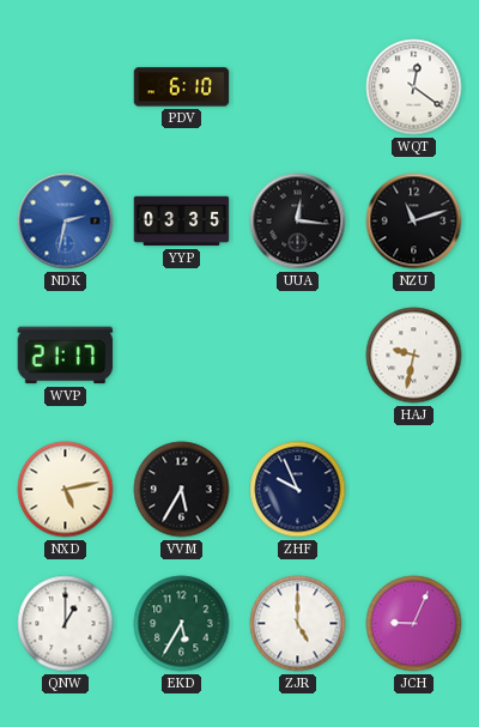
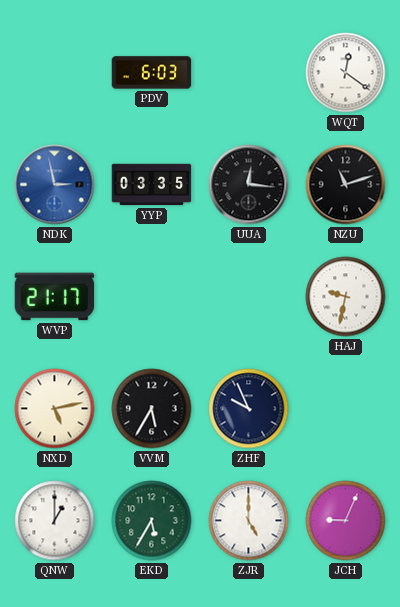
PDV: 6:10 -> 6:03
NDK: 2:32 -> 2:58
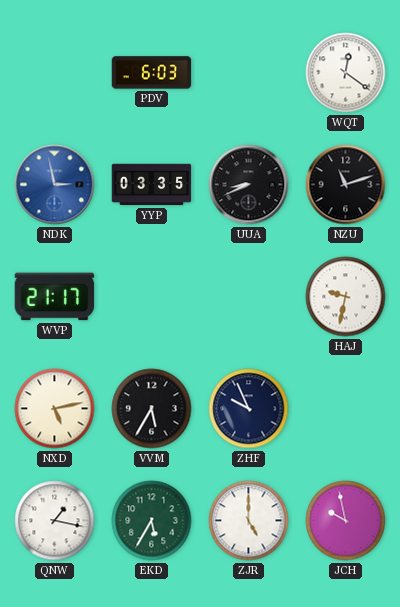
UUA: 12:16 -> 8:41
QNW: 1:00 -> 1:17
JCH: 9:04 -> 9:58
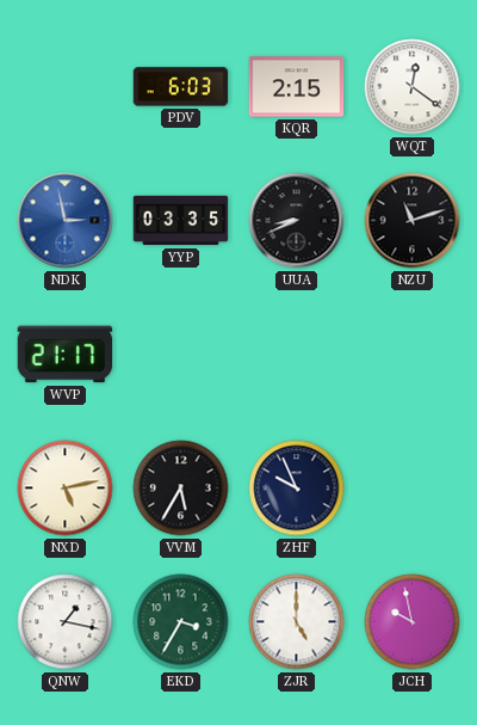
KQR: none -> 2:15
HAJ: 9:32 -> none
EKD: 5:35 -> 3:35
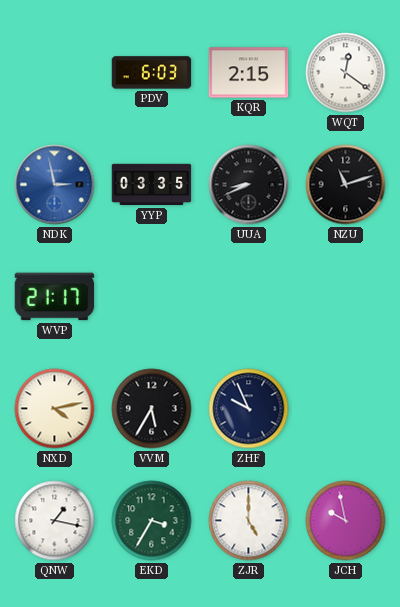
NXD: 5:13 -> 4:13
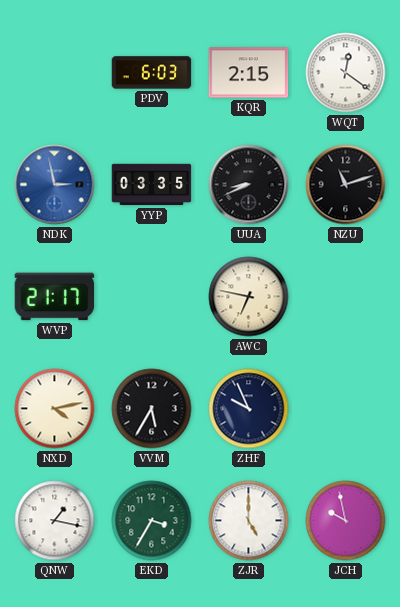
AWC: none -> 6:47
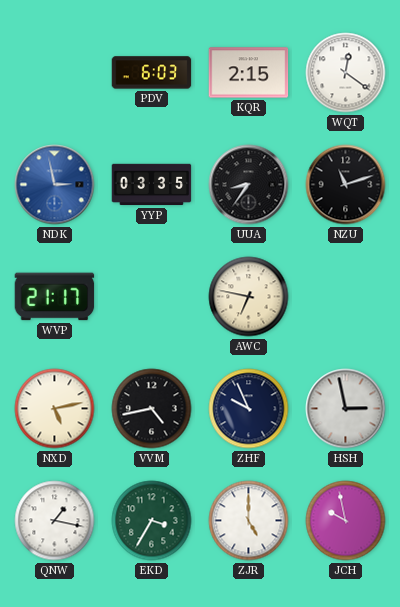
UUA: 8:41 -> 8:36
NXD: 4:13 -> 5:13
VVM: 5:35 -> 4:43
HSH: none -> 2:58
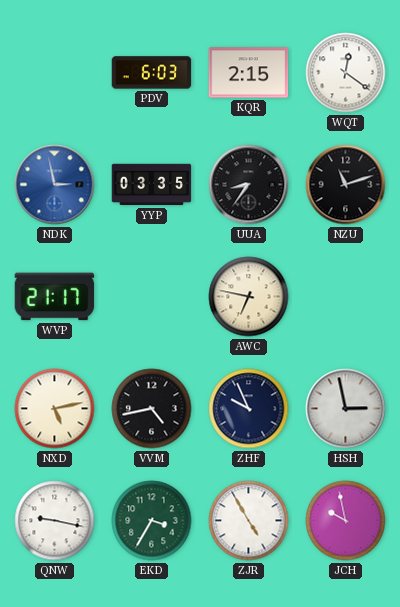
QNW: 1:17 -> 9:17
ZJR: 5:00 -> 4:55
